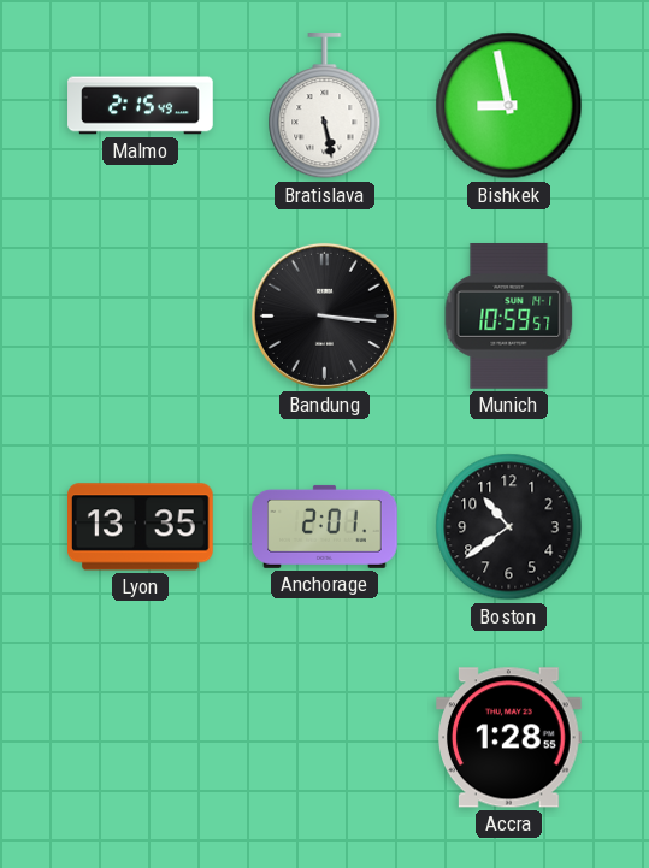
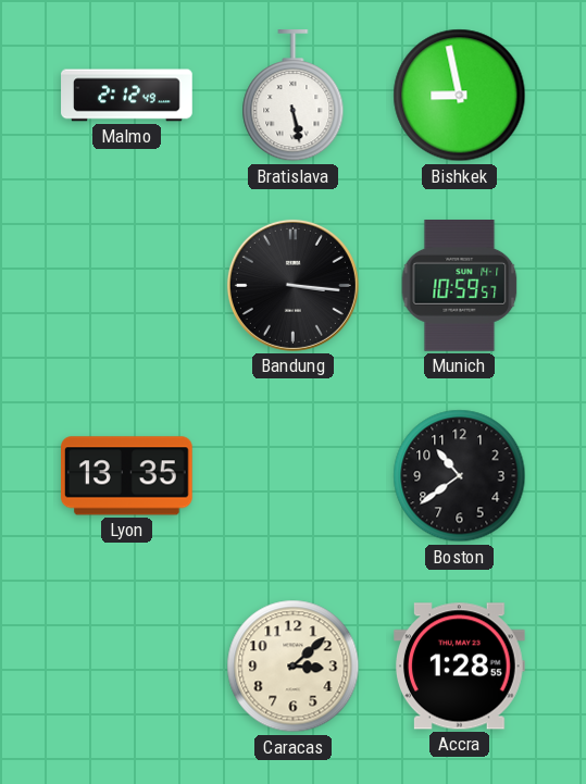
Malmo: 2:15 -> 2:12
Anchorage: 2:01 -> none
Caracas: none -> 3:08
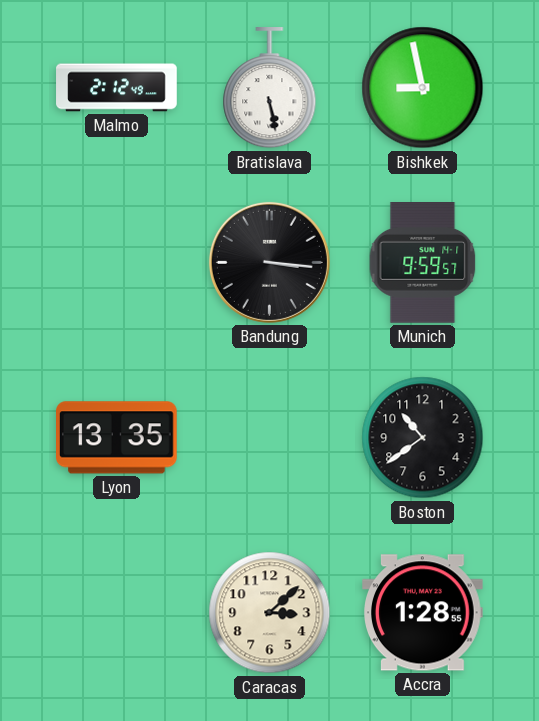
Munich: 10:59 -> 9:59
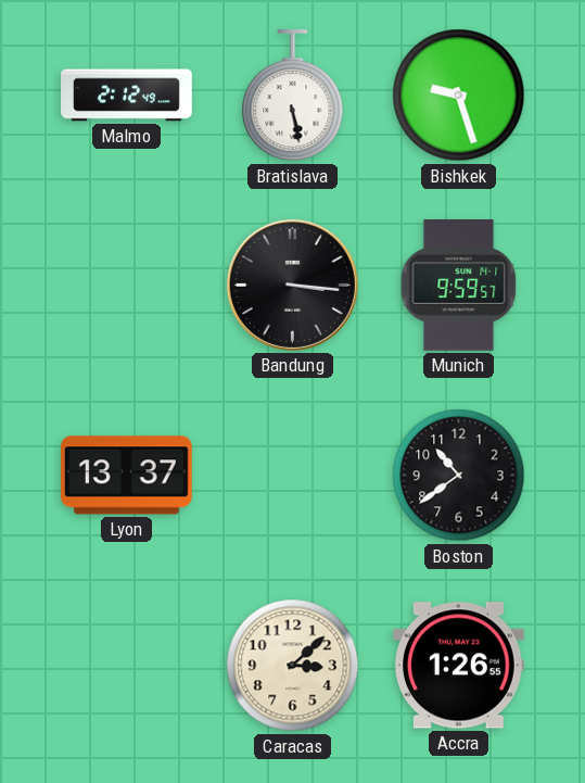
Bishkek: 8:58 -> 9:27
Lyon: 13:35 -> 13:37
Accra: 1:28 -> 1:26
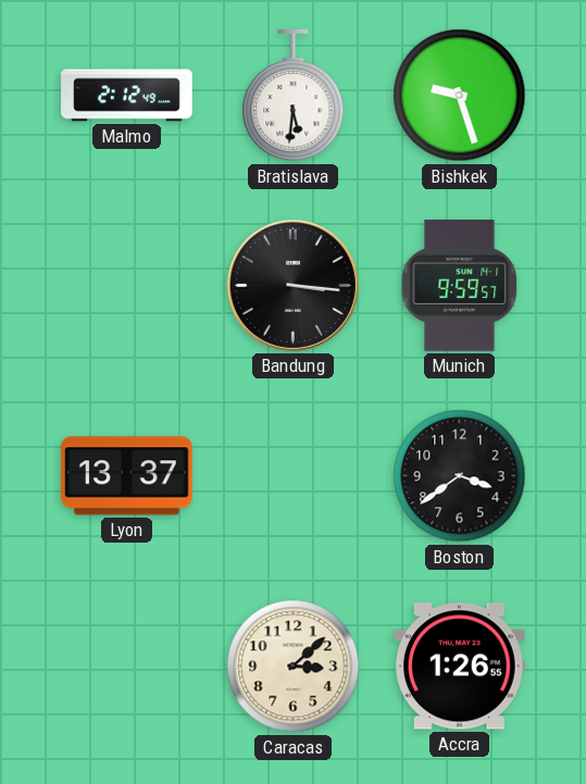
Bratislava: 5:28 -> 5:31
Boston: 10:39 -> 3:39
